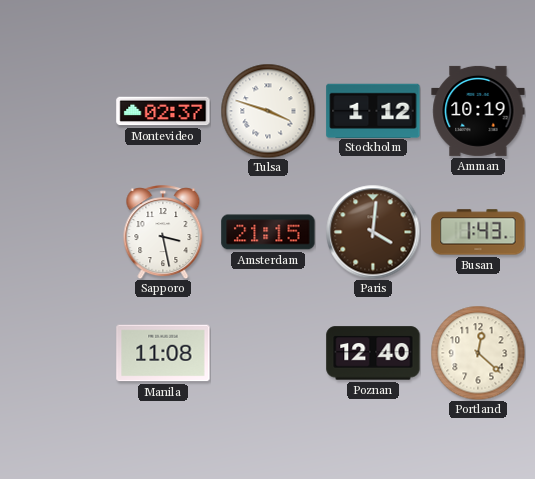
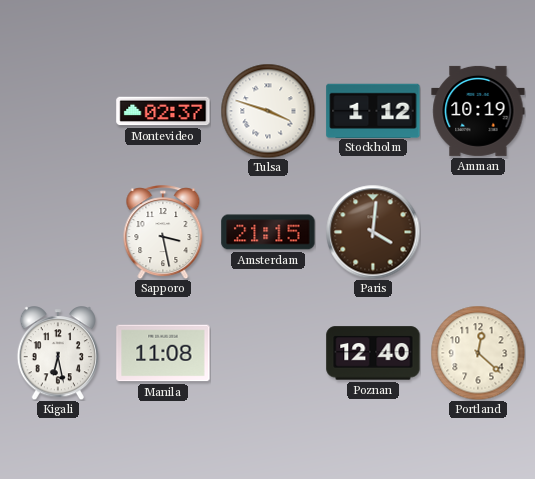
Busan: 1:43 -> none
Kigali: none -> 6:28
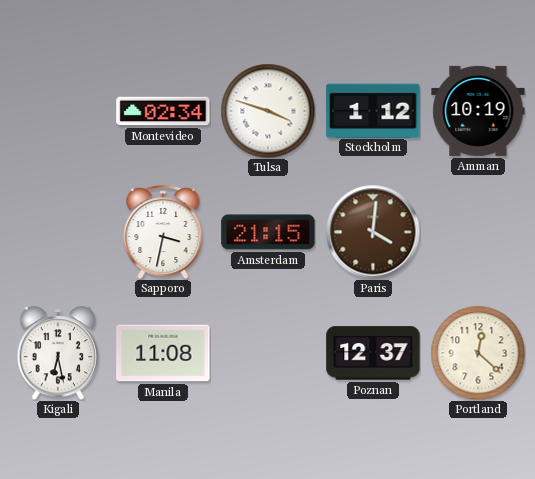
Montevideo: 02:37 -> 02:34
Sapporo: 3:28 -> 3:32
Poznan: 12:40 -> 12:37
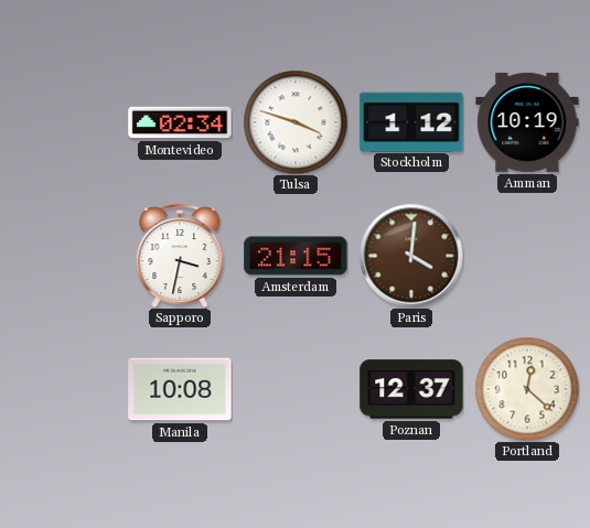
Kigali: 6:28 -> none
Manila: 11:08 -> 10:08
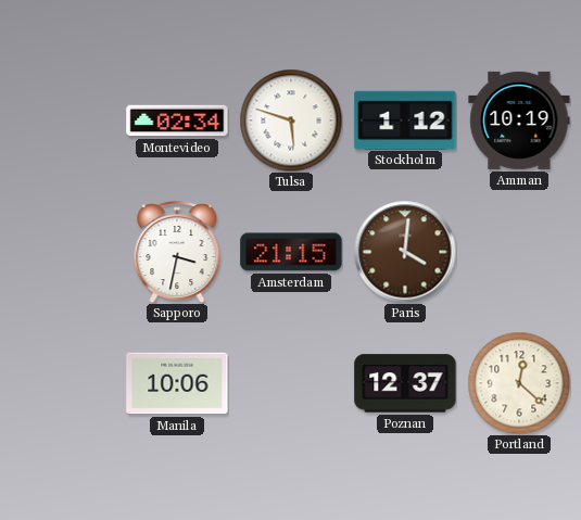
Tulsa: 3:48 -> 5:48
Manila: 10:08 -> 10:06
